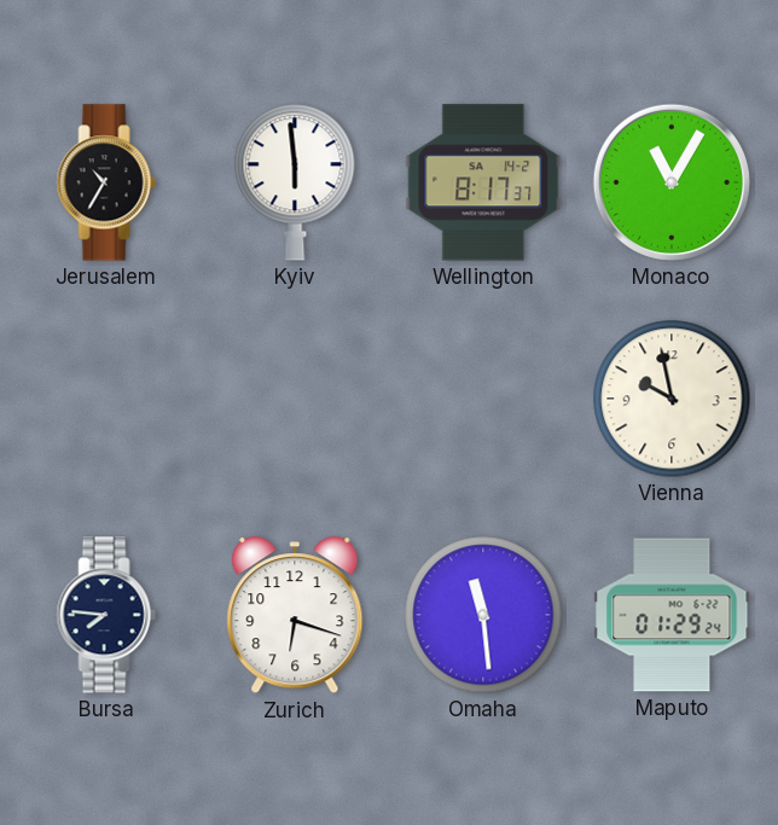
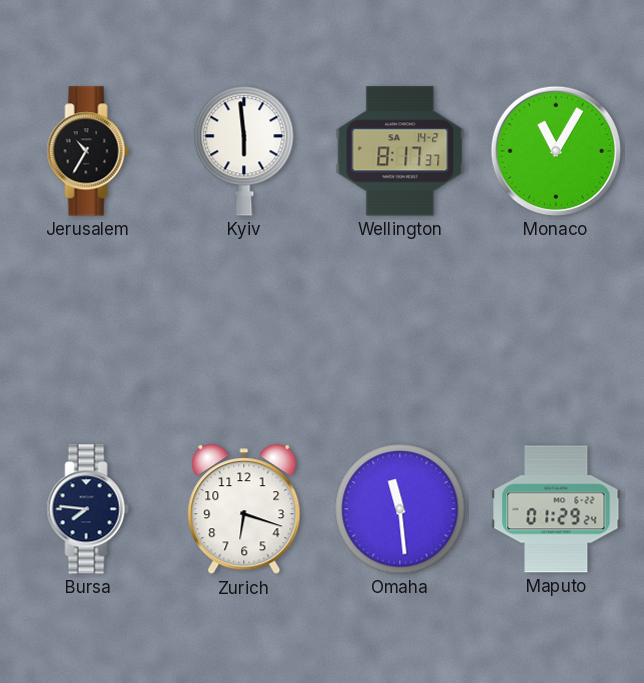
Vienna: 9:58 -> none
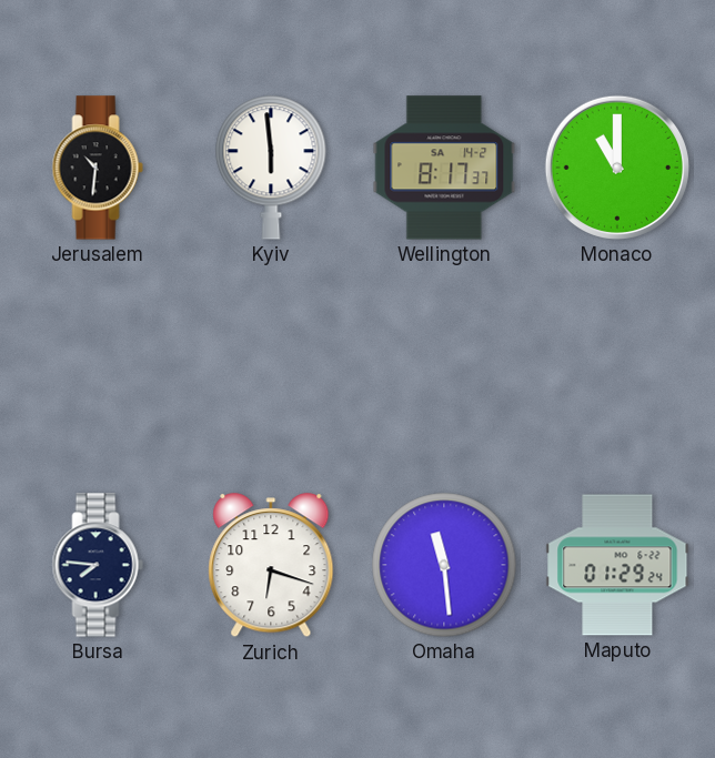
Jerusalem: 10:35 -> 10:31
Monaco: 11:05 -> 11:00
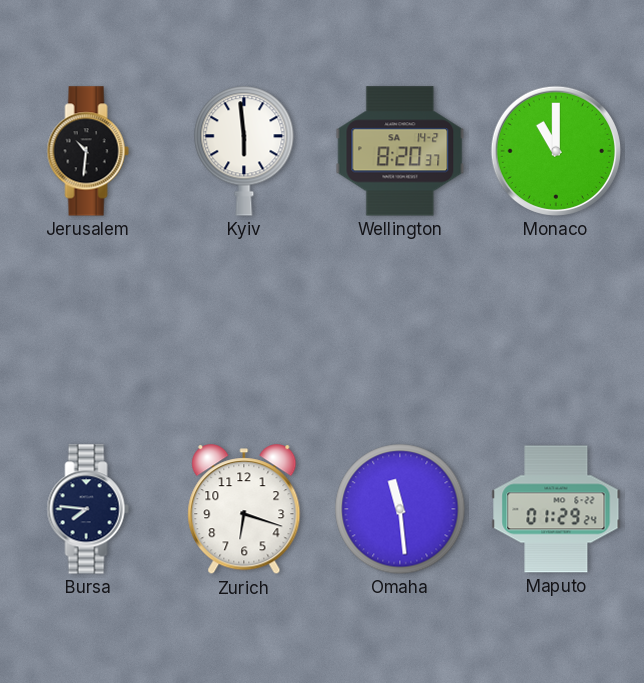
Wellington: 8:17 -> 8:20
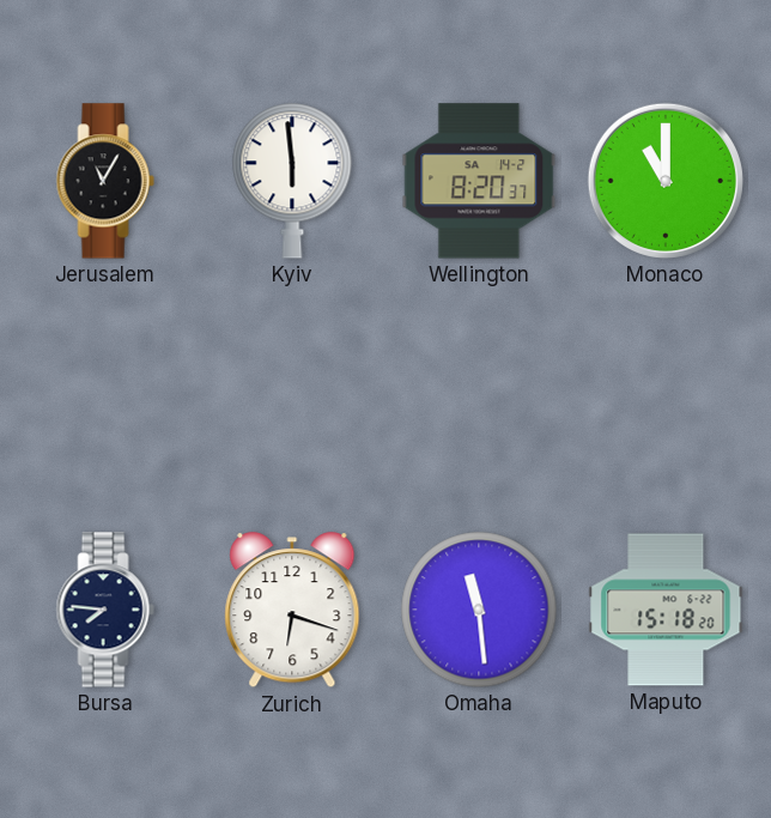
Jerusalem: 10:31 -> 11:05
Maputo: 01:29 -> 15:18
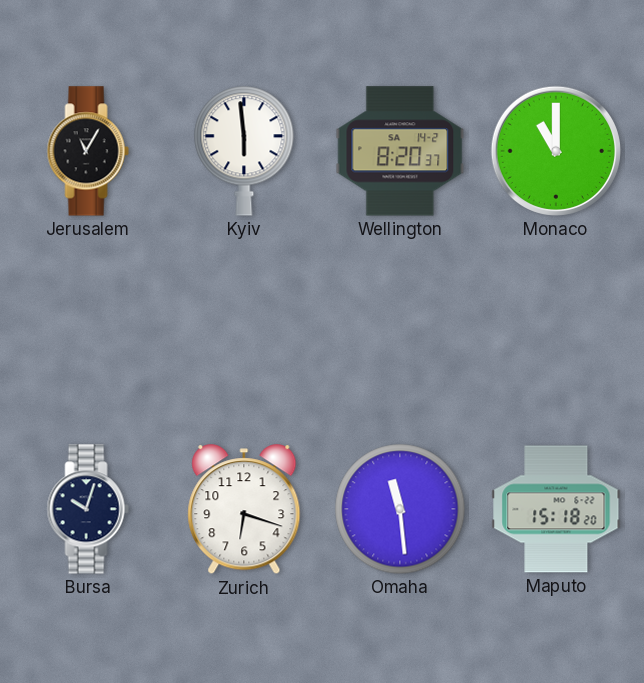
Bursa: 7:46 -> 10:03
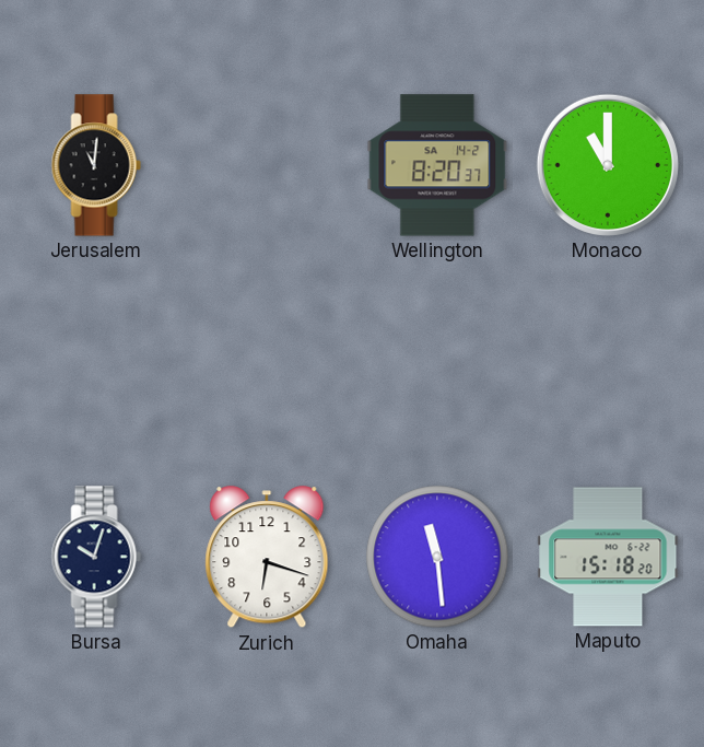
Jerusalem: 11:05 -> 11:01
Kyiv: 5:59 -> none
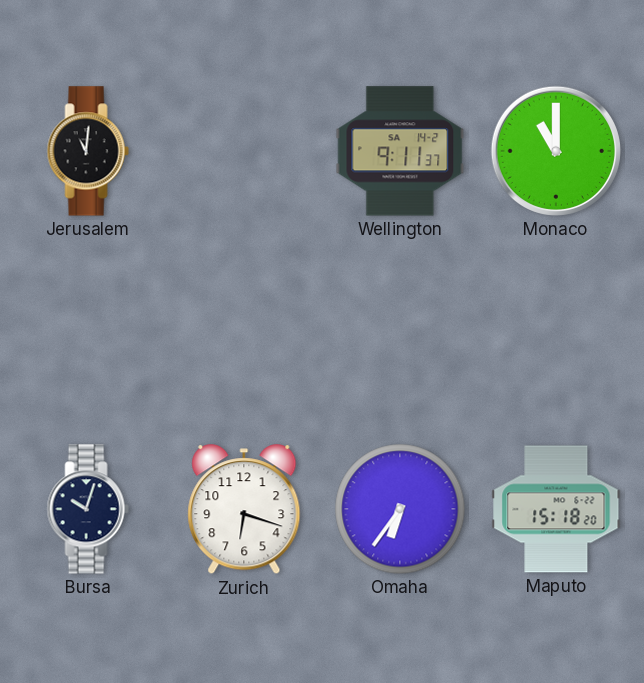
Wellington: 8:20 -> 9:11
Omaha: 11:29 -> 6:36
